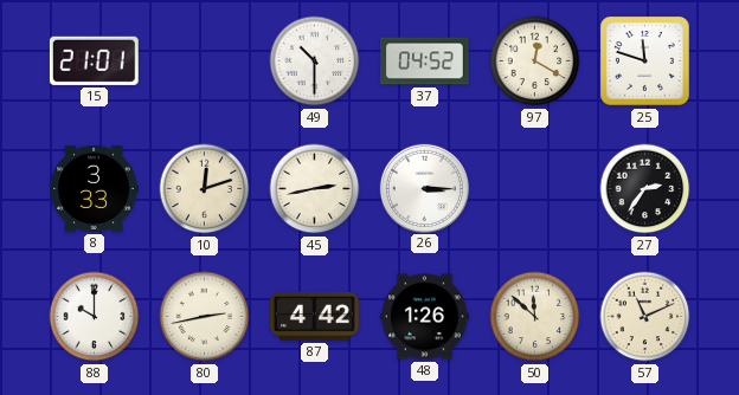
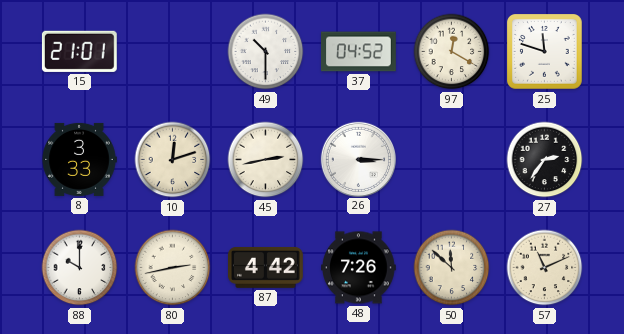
48: 1:26 -> 7:26
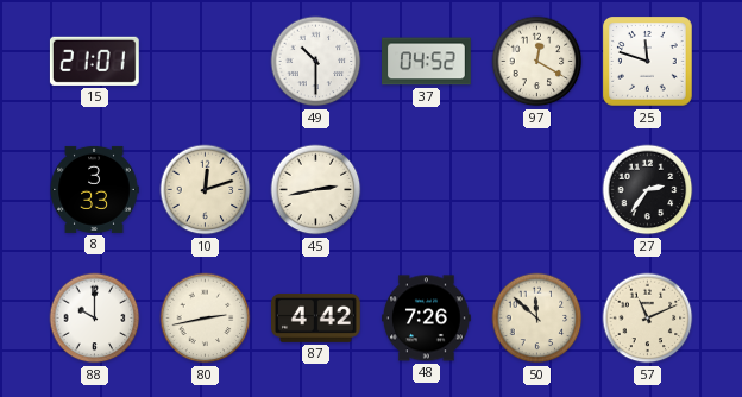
26: 3:15 -> none
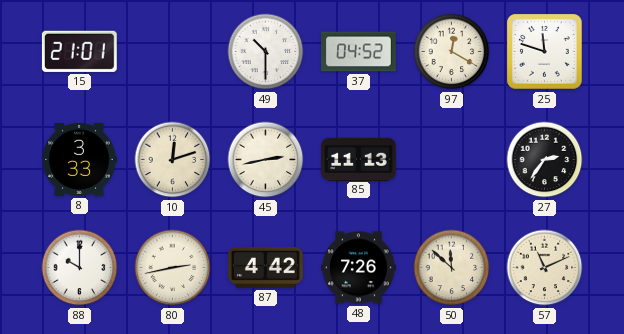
85: none -> 11:13
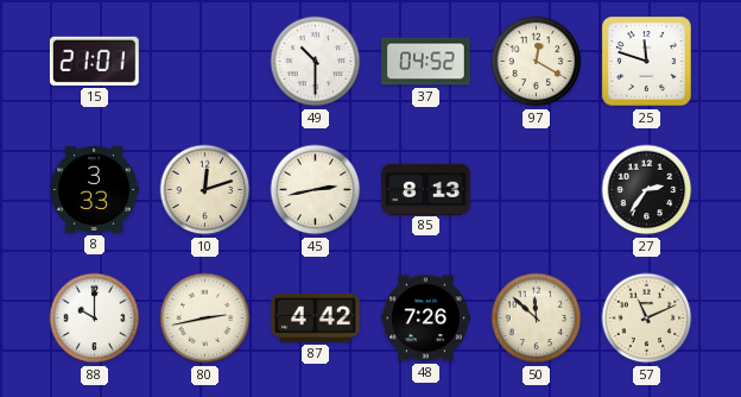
85: 11:13 -> 8:13
